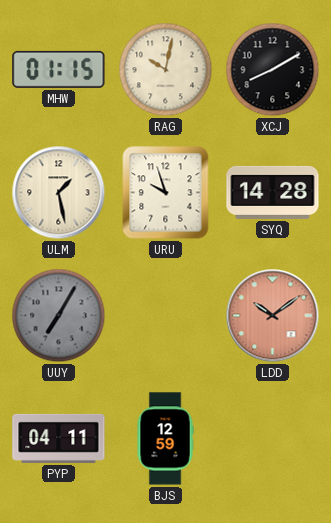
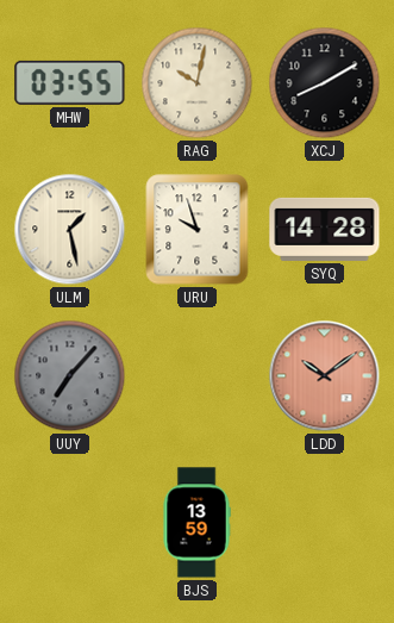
MHW: 01:15 -> 03:55
UUY: 7:05 -> 7:07
PYP: 04:11 -> none
BJS: 12:59 -> 13:59
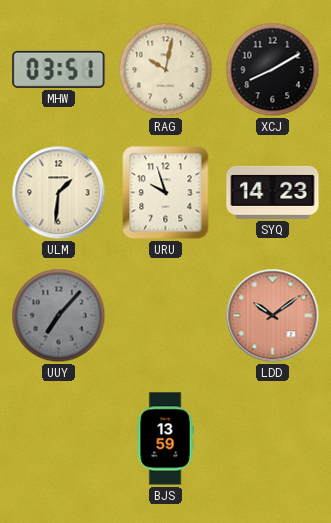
MHW: 03:55 -> 03:51
ULM: 1:28 -> 1:31
SYQ: 14:28 -> 14:23
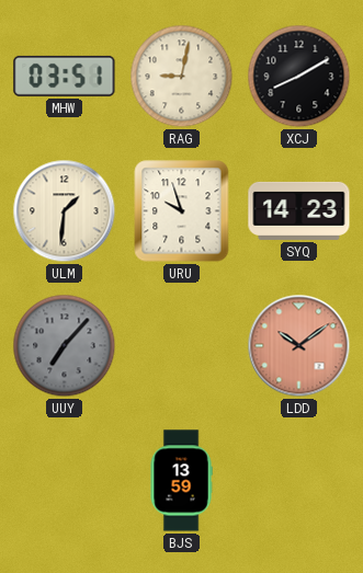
RAG: 10:02 -> 9:02
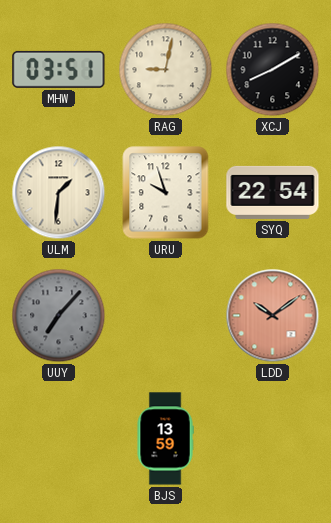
SYQ: 14:23 -> 22:54
